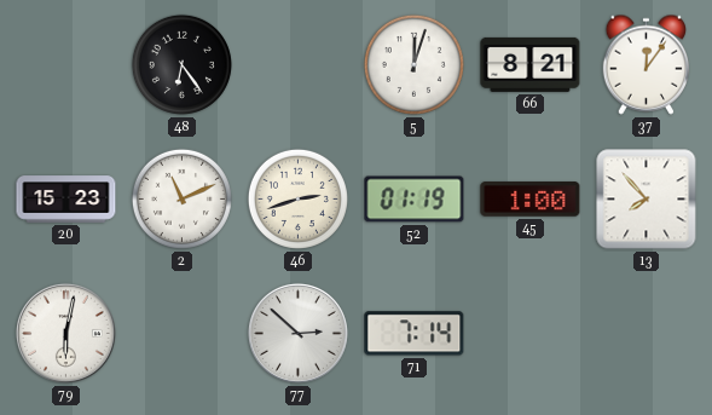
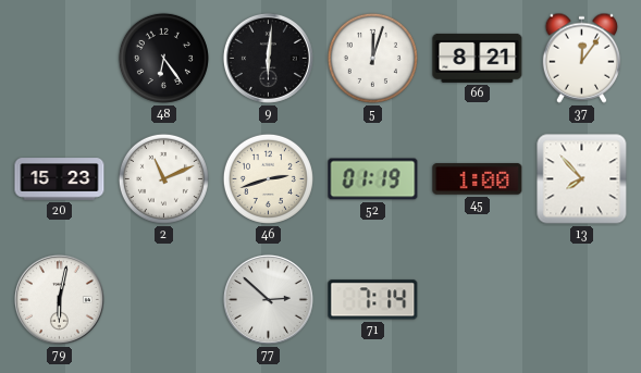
9: none -> 6:01
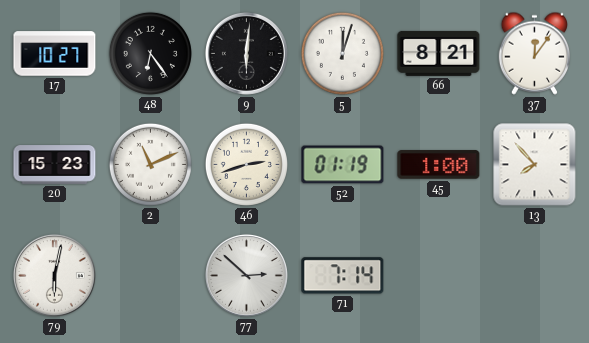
17: none -> 10:27
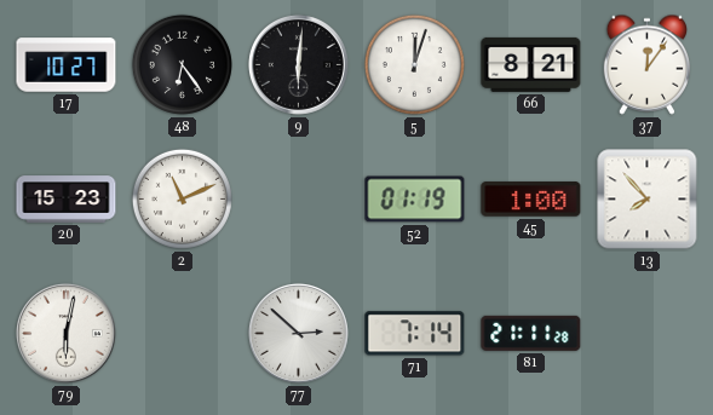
46: 2:42 -> none
81: none -> 21:11
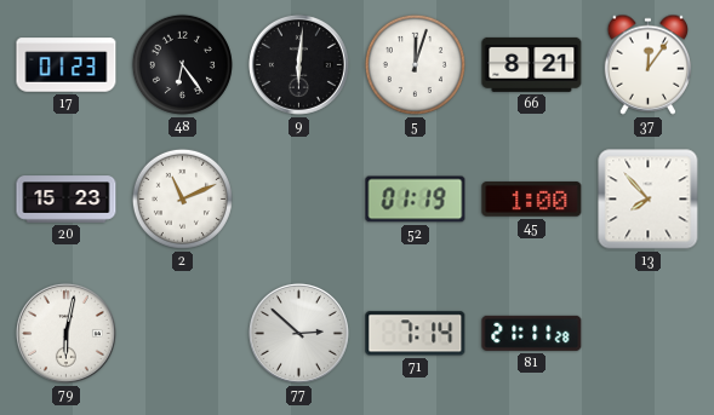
17: 10:27 -> 01:23
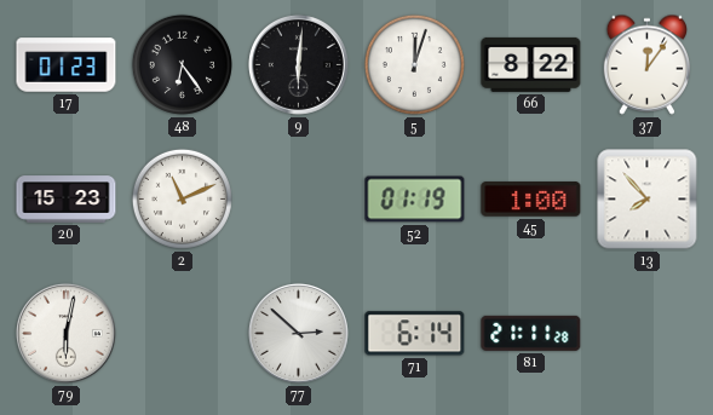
66: 8:21 -> 8:22
71: 7:14 -> 6:14
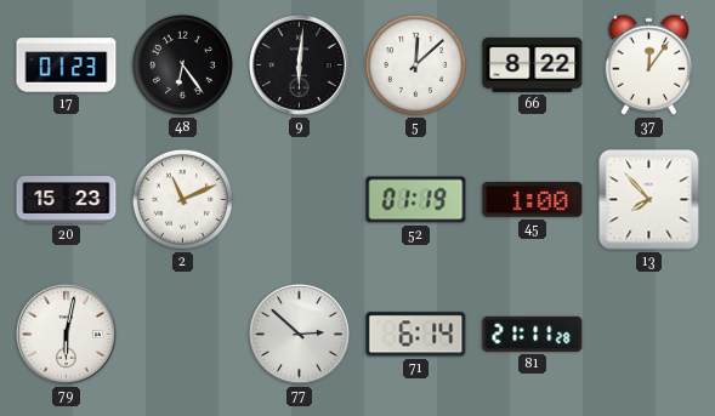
5: 12:03 -> 12:08
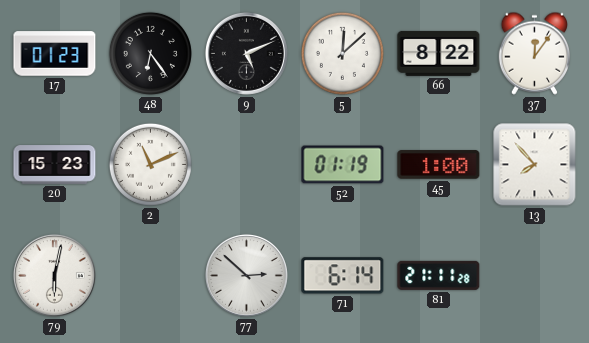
9: 6:01 -> 5:11
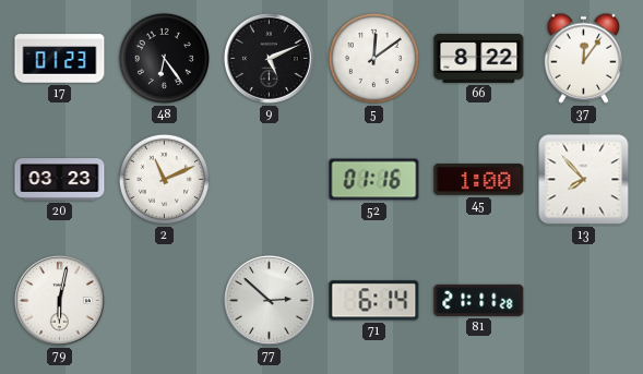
5: 12:08 -> 12:09
20: 15:23 -> 03:23
52: 01:19 -> 01:16
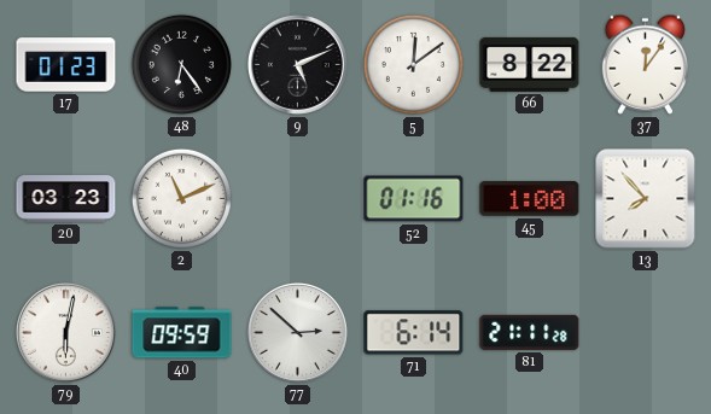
40: none -> 09:59
